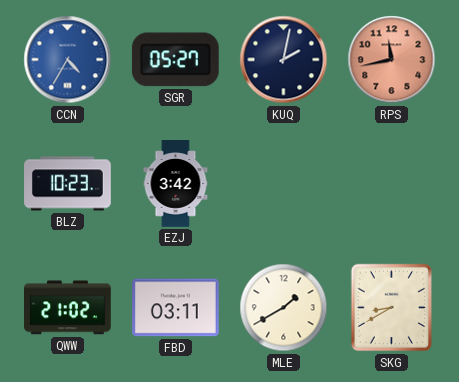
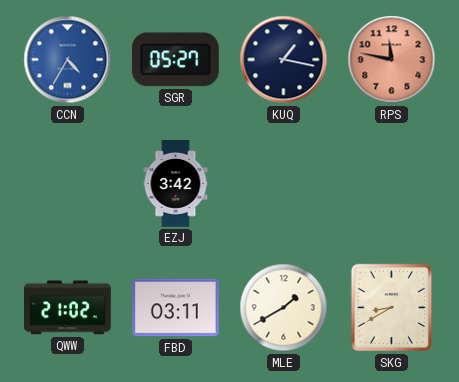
KUQ: 2:02 -> 1:17
RPS: 11:43 -> 11:47
BLZ: 10:23 -> none
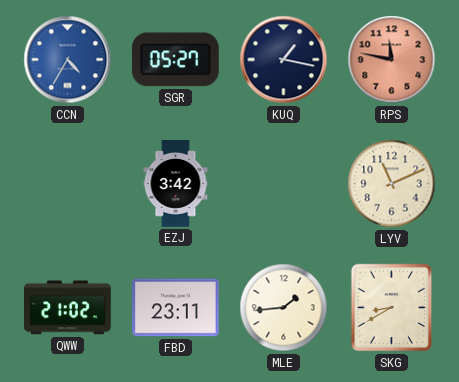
LYV: none -> 11:11
FBD: 03:11 -> 23:11
MLE: 1:40 -> 1:44
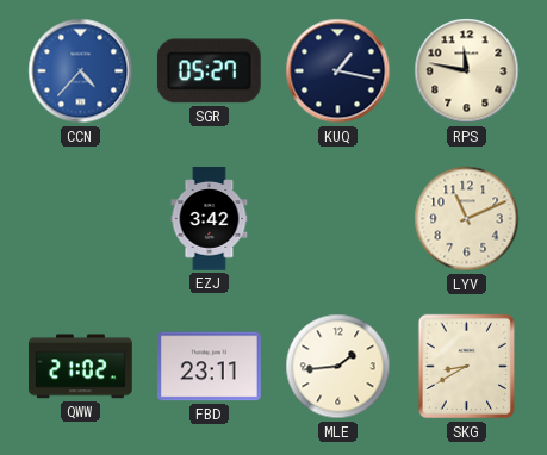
CCN: 4:35 -> 4:37
RPS dial: salmon -> cream
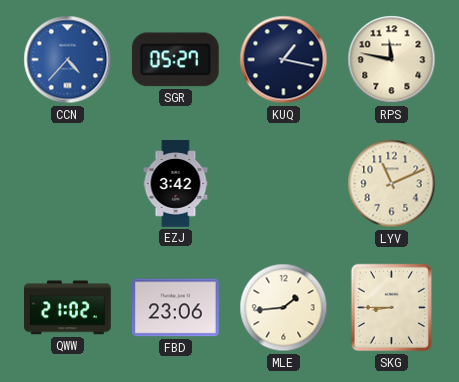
FBD: 23:11 -> 23:06
SKG: 8:40 -> 8:45
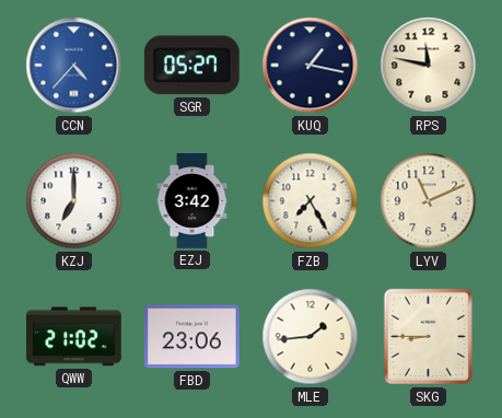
KZJ: none -> 7:00
FZB: none -> 7:25
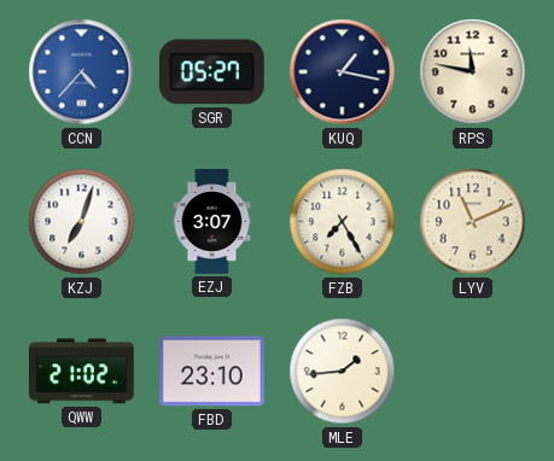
KZJ: 7:00 -> 7:03
EZJ: 3:42 -> 3:07
FBD: 23:06 -> 23:10
SKG: 8:45 -> none
